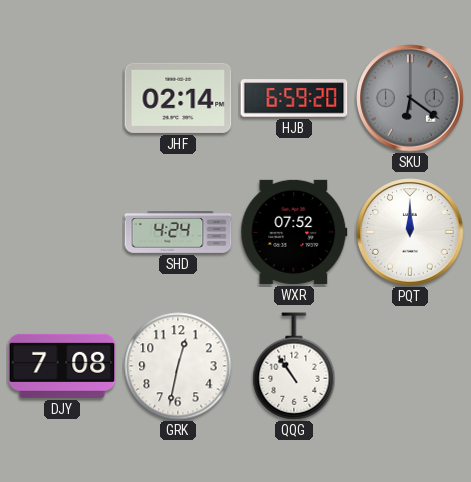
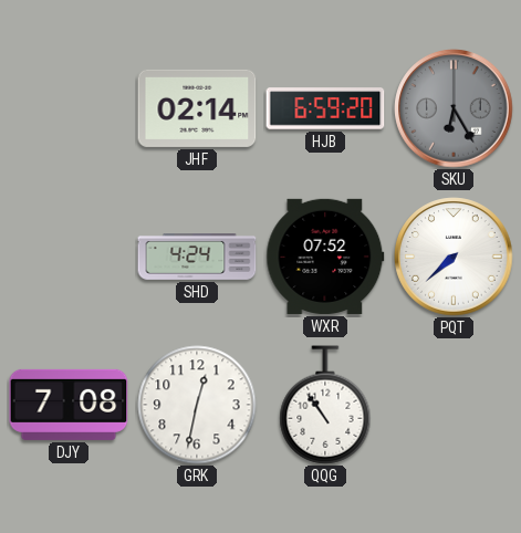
SKU: 6:21 -> 6:25
PQT: 12:00 -> 7:38
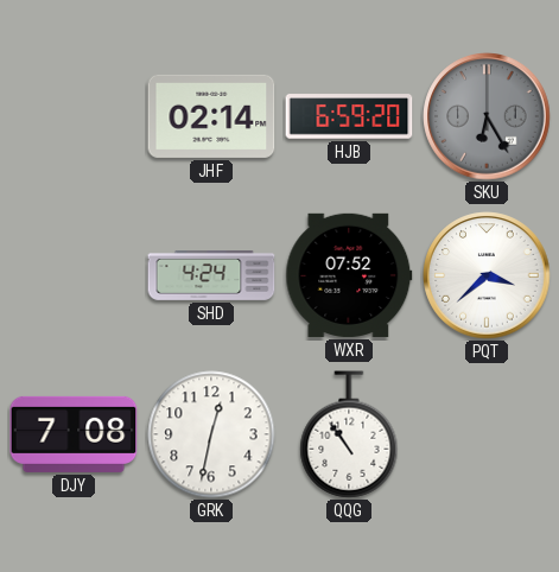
PQT: 7:38 -> 3:38
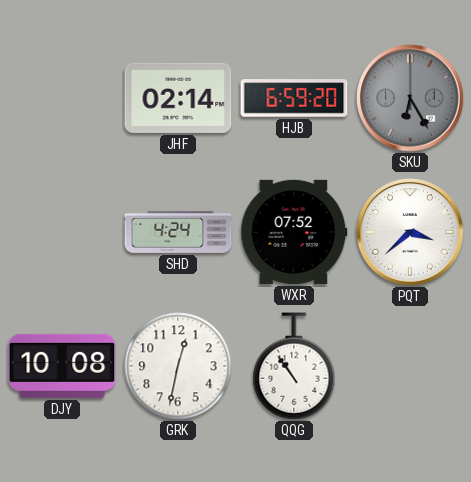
DJY: 7:08 -> 10:08
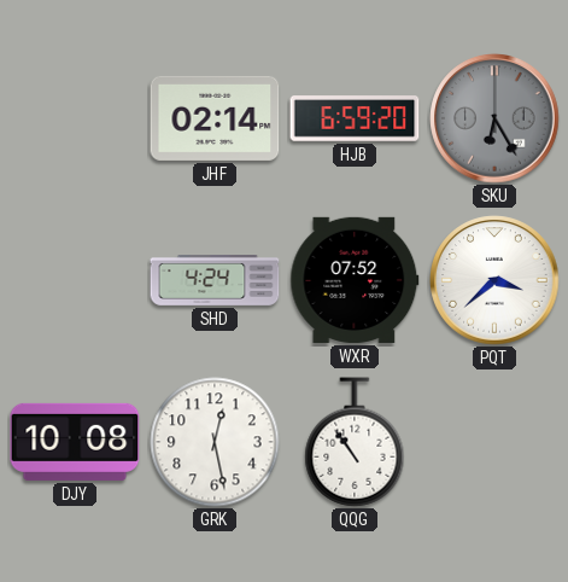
GRK: 12:32 -> 12:28
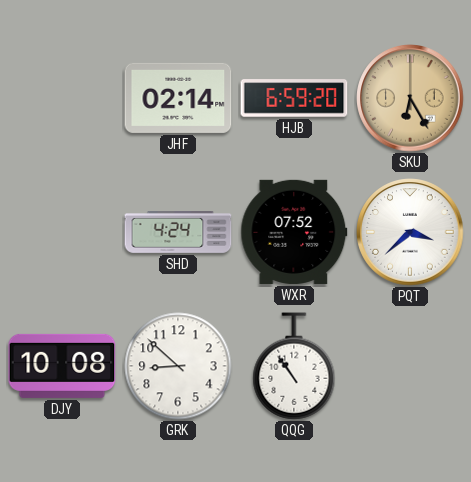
SKU dial: grey -> champagne
GRK: 12:28 -> 8:52
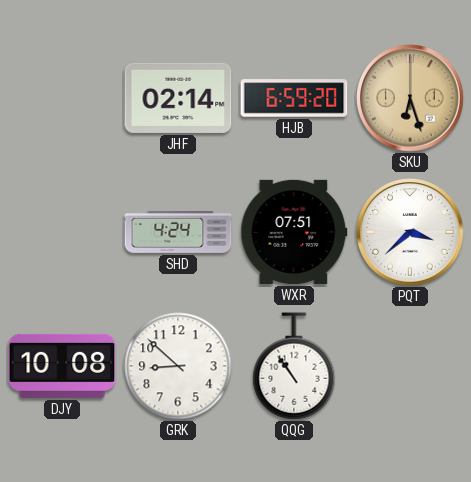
SKU: 6:25 -> 6:27
WXR: 07:52 -> 07:51
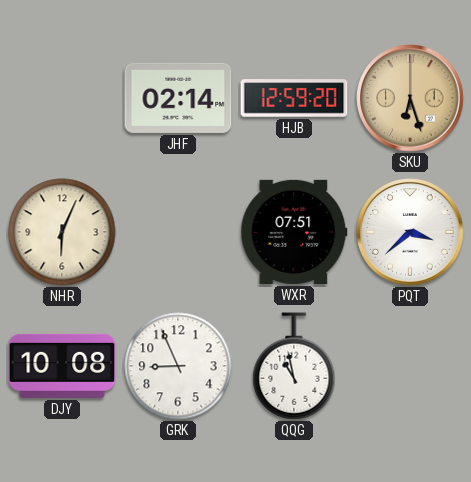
HJB: 6:59 -> 12:59
NHR: none -> 6:04
SHD: 4:24 -> none
GRK: 8:52 -> 8:56
QQG: 10:54 -> 10:58
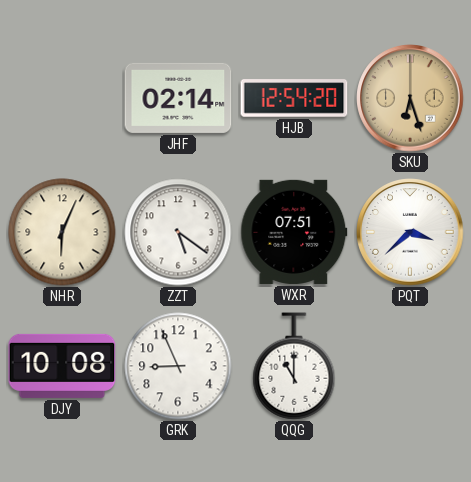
HJB: 12:59 -> 12:54
ZZT: none -> 5:21
QQG: 10:58 -> 11:00
